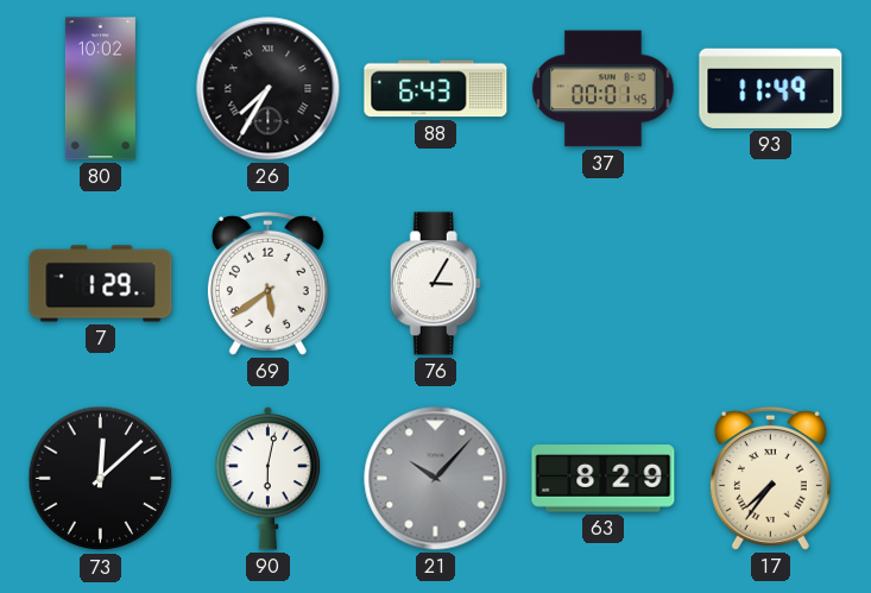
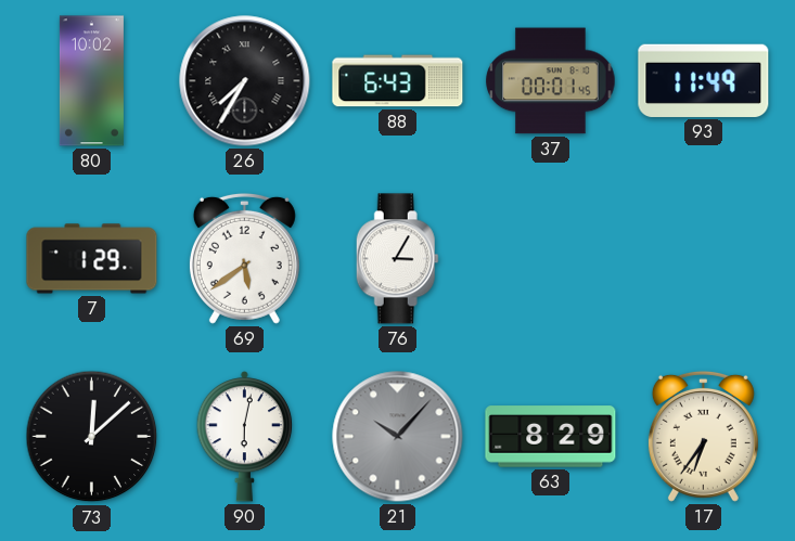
17: 7:36 -> 6:36
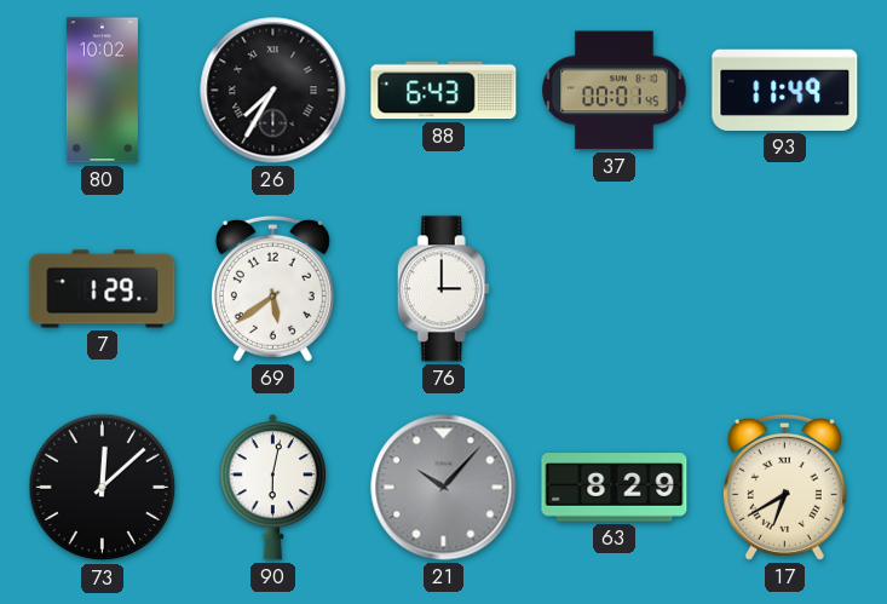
76: 3:05 -> 3:00
17: 6:36 -> 6:40
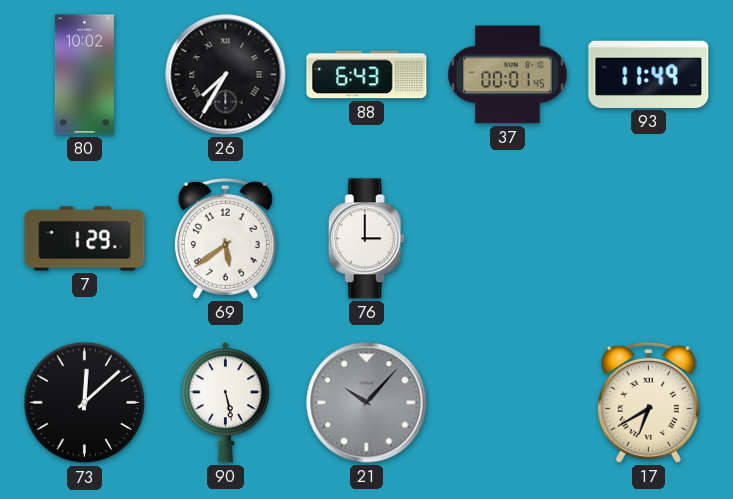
90: 6:02 -> 5:28
63: 8:29 -> none
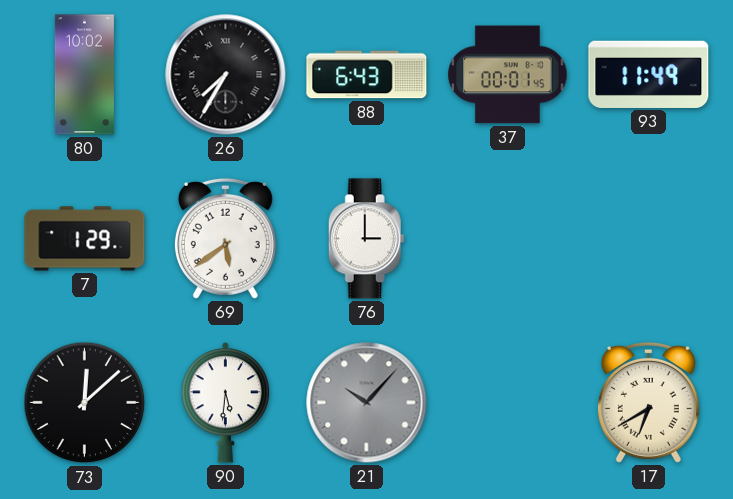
90: 5:28 -> 5:31
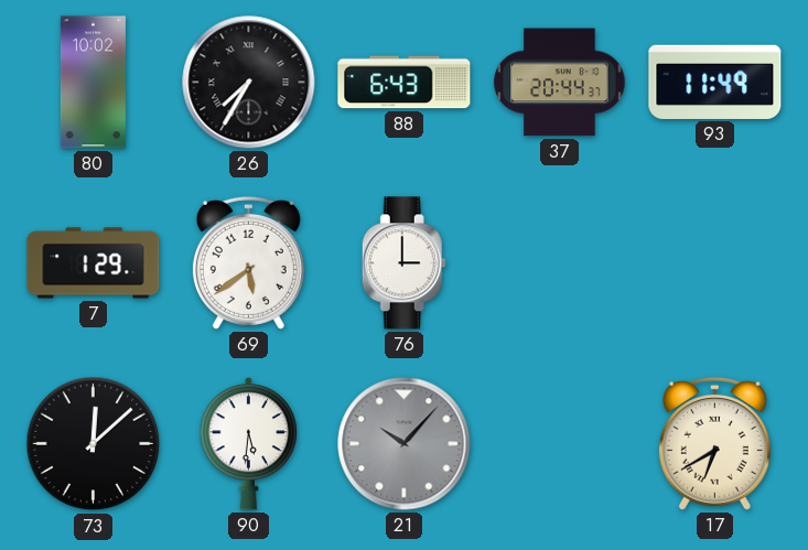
37: 00:01 -> 20:44
